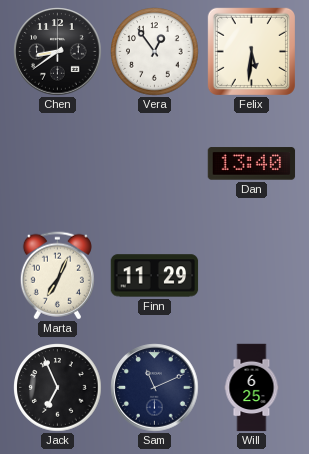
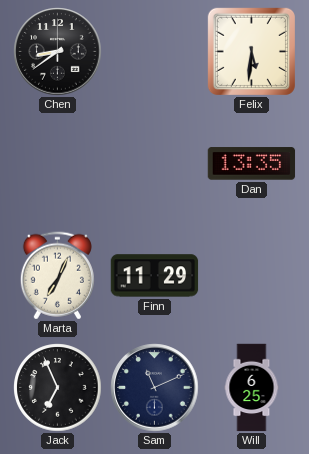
Vera: 12:54 -> none
Dan: 13:40 -> 13:35
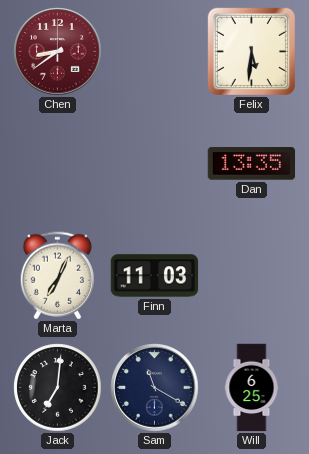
Chen dial: black -> burgundy
Finn: 11:29 -> 11:03
Jack: 6:56 -> 7:01
Sam: 11:11 -> 11:20
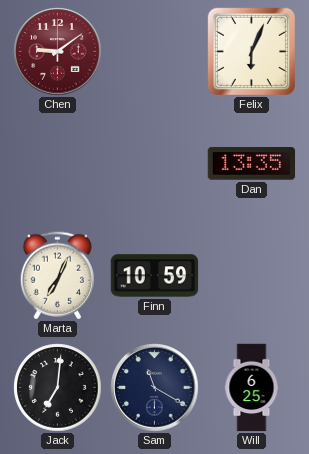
Chen: 8:39 -> 9:09
Felix: 5:31 -> 6:04
Finn: 11:03 -> 10:59
